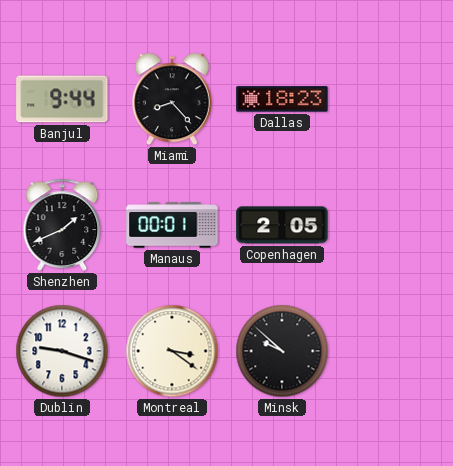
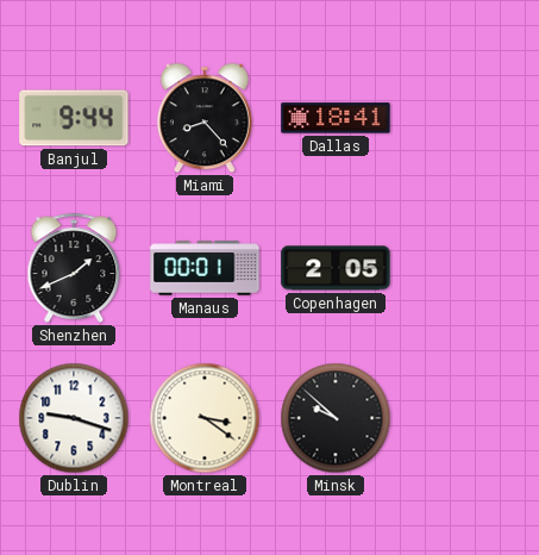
Dallas: 18:23 -> 18:41
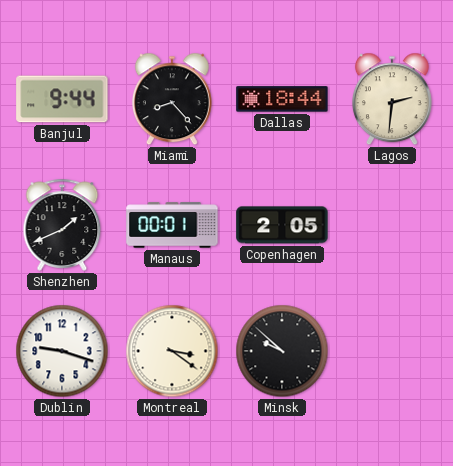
Dallas: 18:41 -> 18:44
Lagos: none -> 2:31
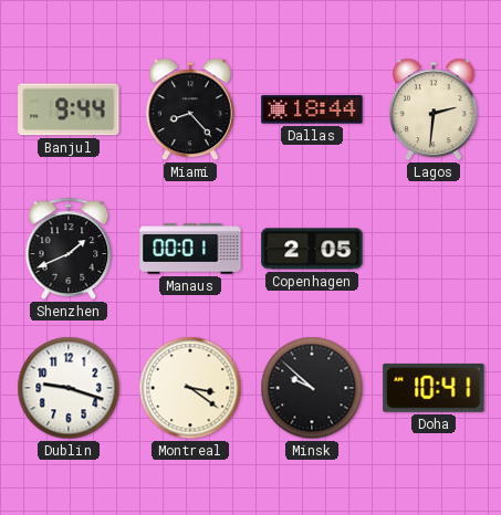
Doha: none -> 10:41
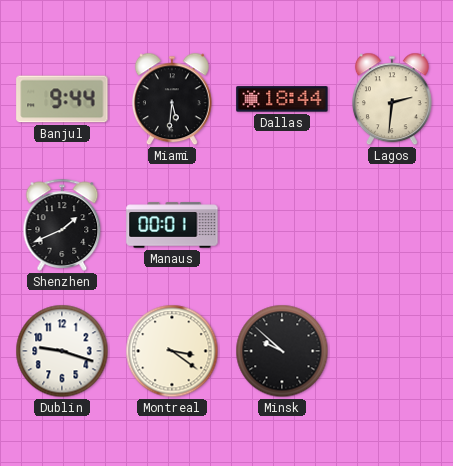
Miami: 8:23 -> 5:31
Copenhagen: 2:05 -> none
Doha: 10:41 -> none
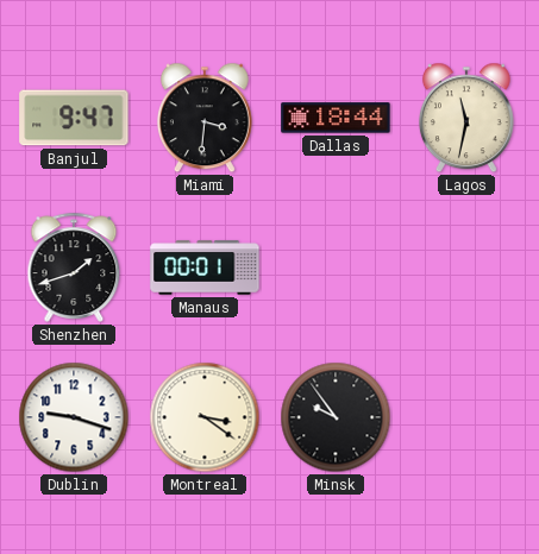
Banjul: 9:44 -> 9:47
Miami: 5:31 -> 3:31
Lagos: 2:31 -> 11:32
Shenzhen: 1:41 -> 1:42
Minsk: 9:52 -> 9:54
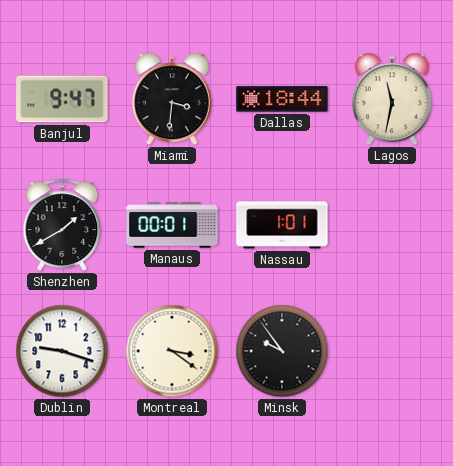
Shenzhen: 1:42 -> 1:40
Nassau: none -> 1:01
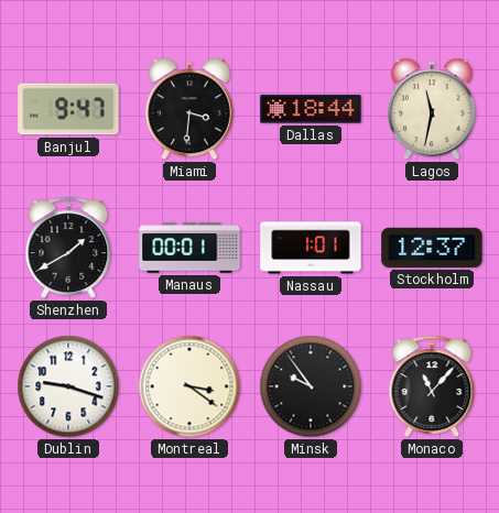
Stockholm: none -> 12:37
Monaco: none -> 11:07
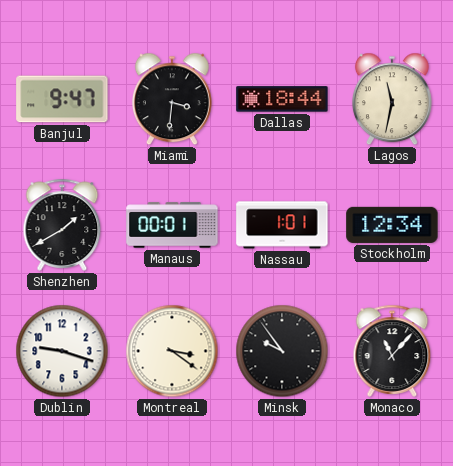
Stockholm: 12:37 -> 12:34
